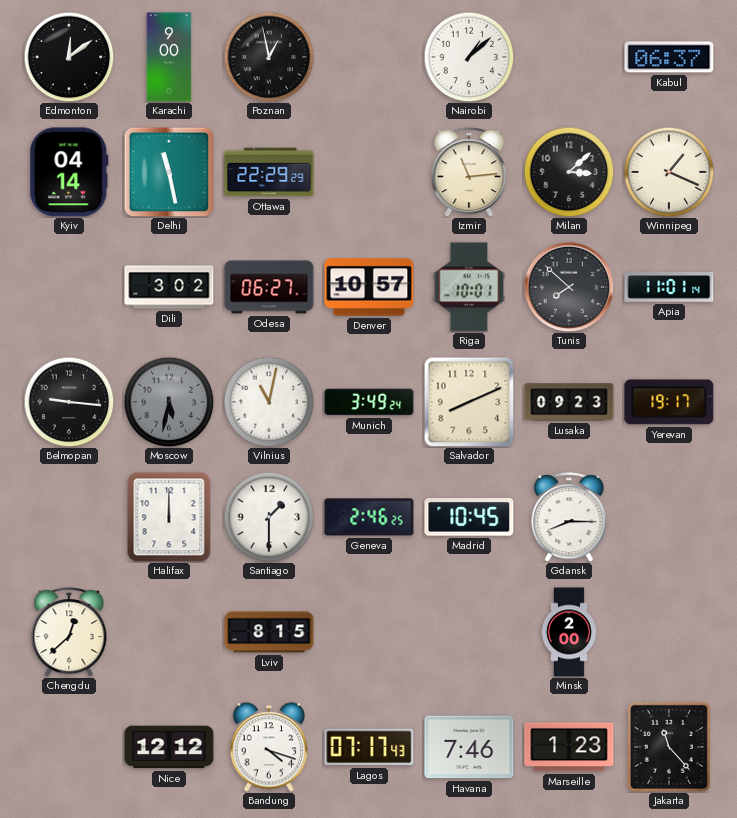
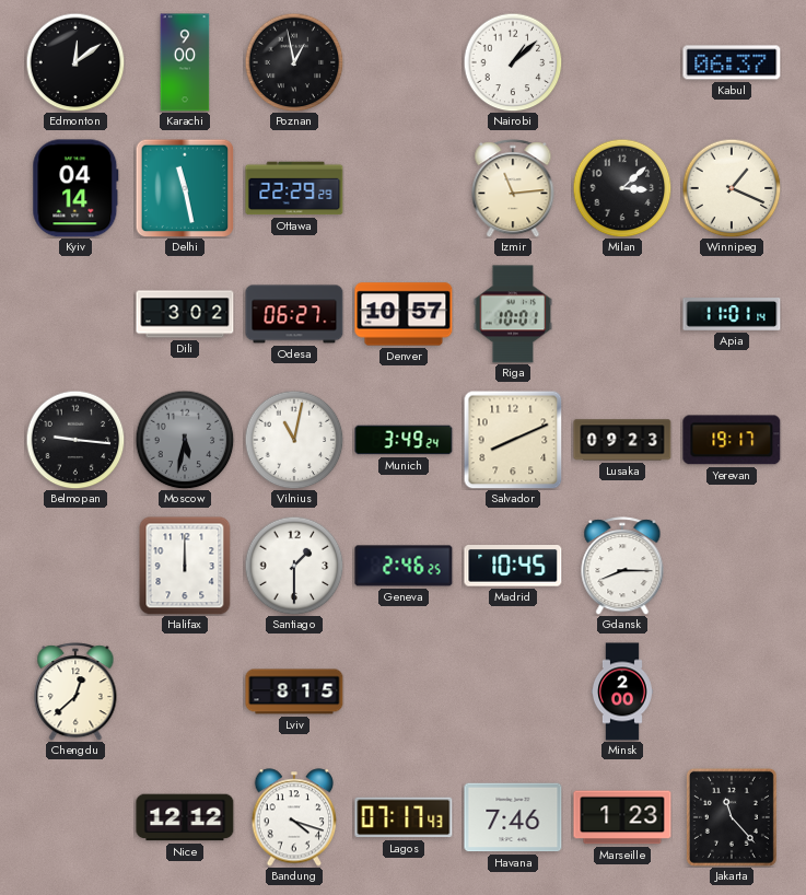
Tunis: 7:52 -> none
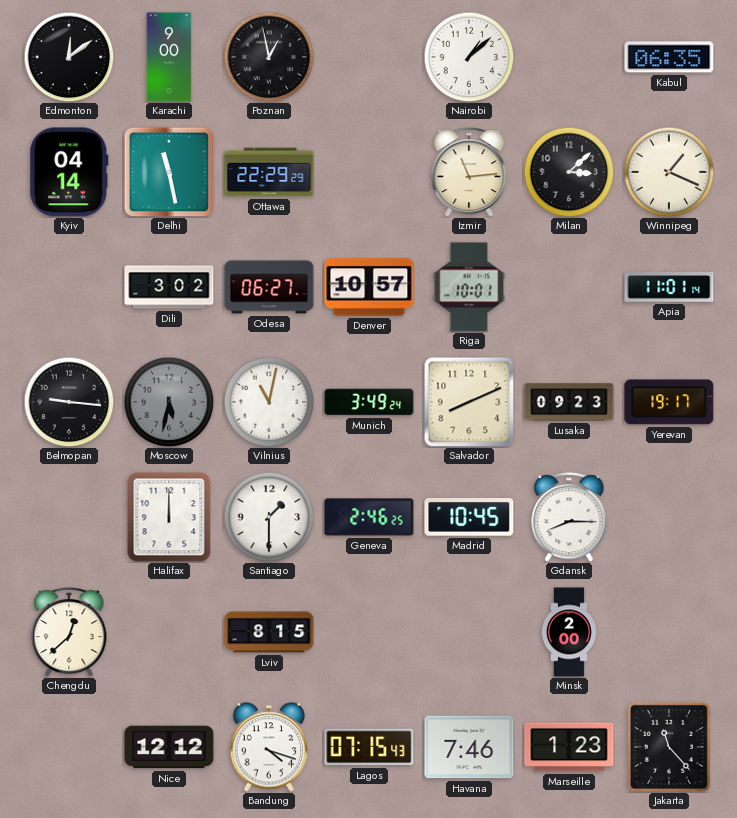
Kabul: 06:37 -> 06:35
Lagos: 07:17 -> 07:15
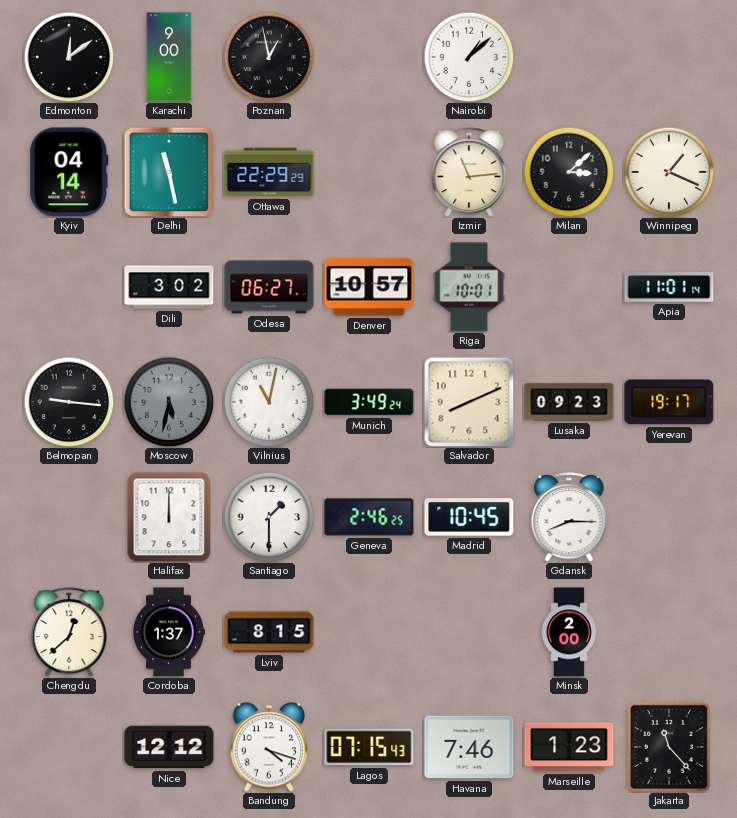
Kabul: 06:35 -> none
Cordoba: none -> 1:37
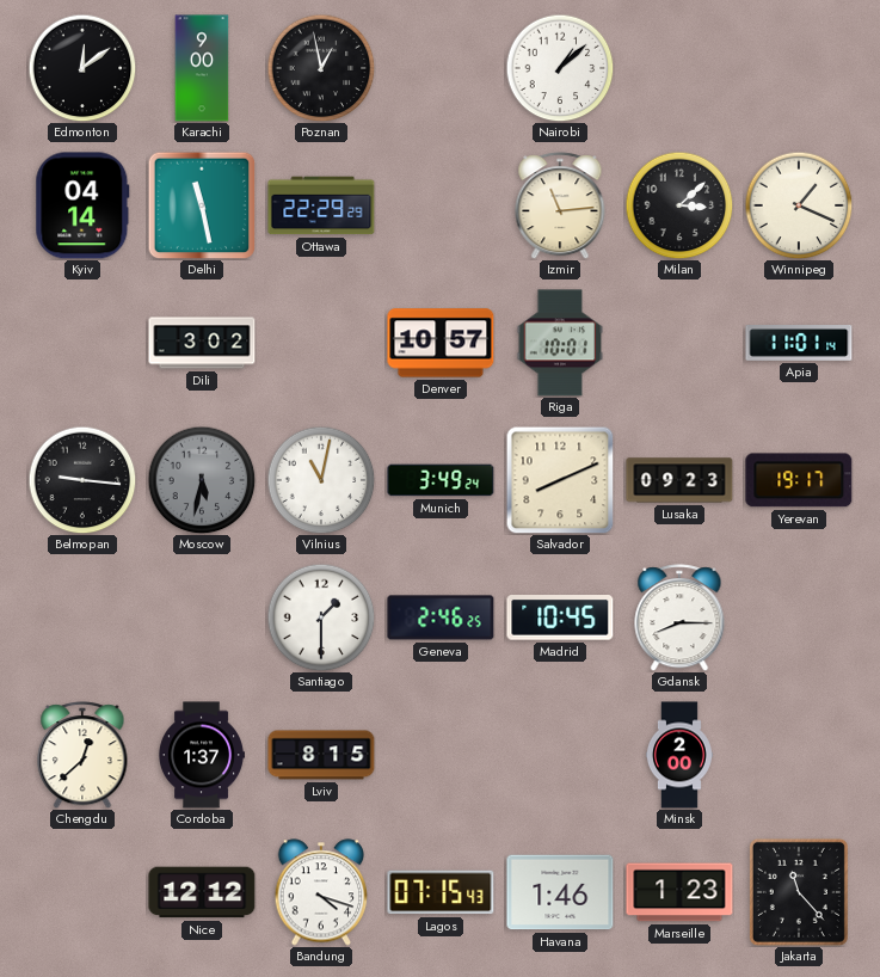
Odesa: 06:27 -> none
Halifax: 12:00 -> none
Havana: 7:46 -> 1:46
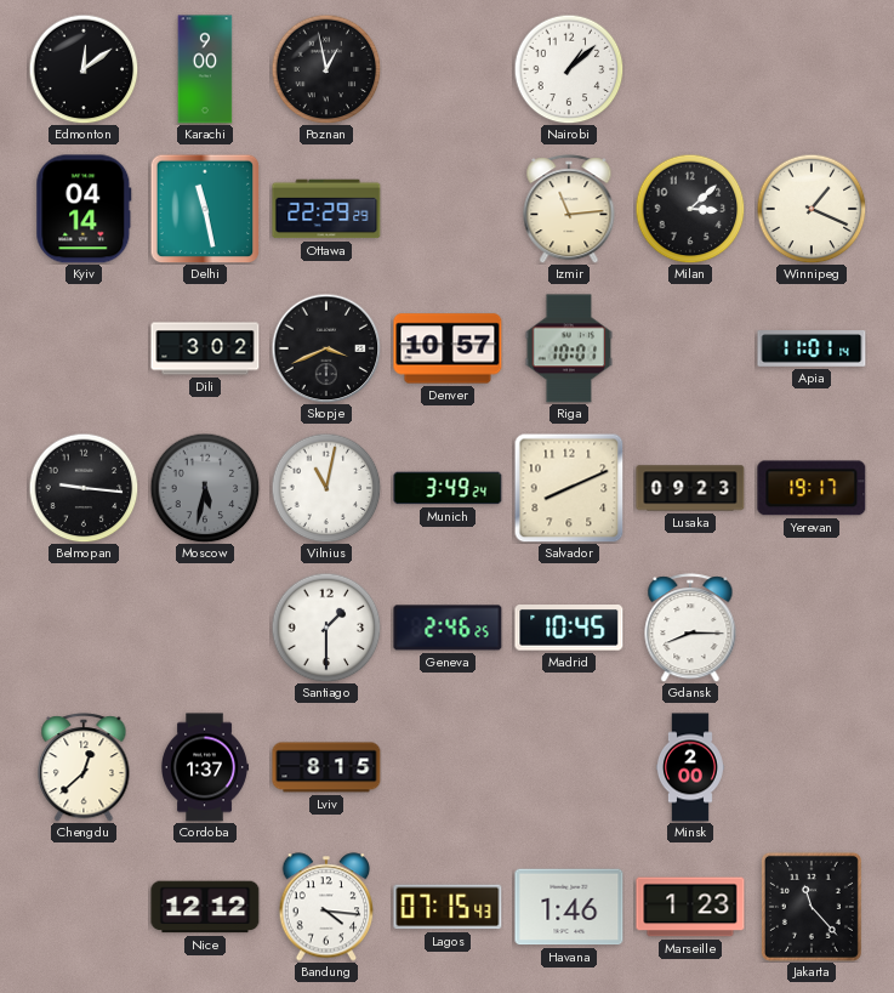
Skopje: none -> 3:41
Bandung: 4:18 -> 4:16
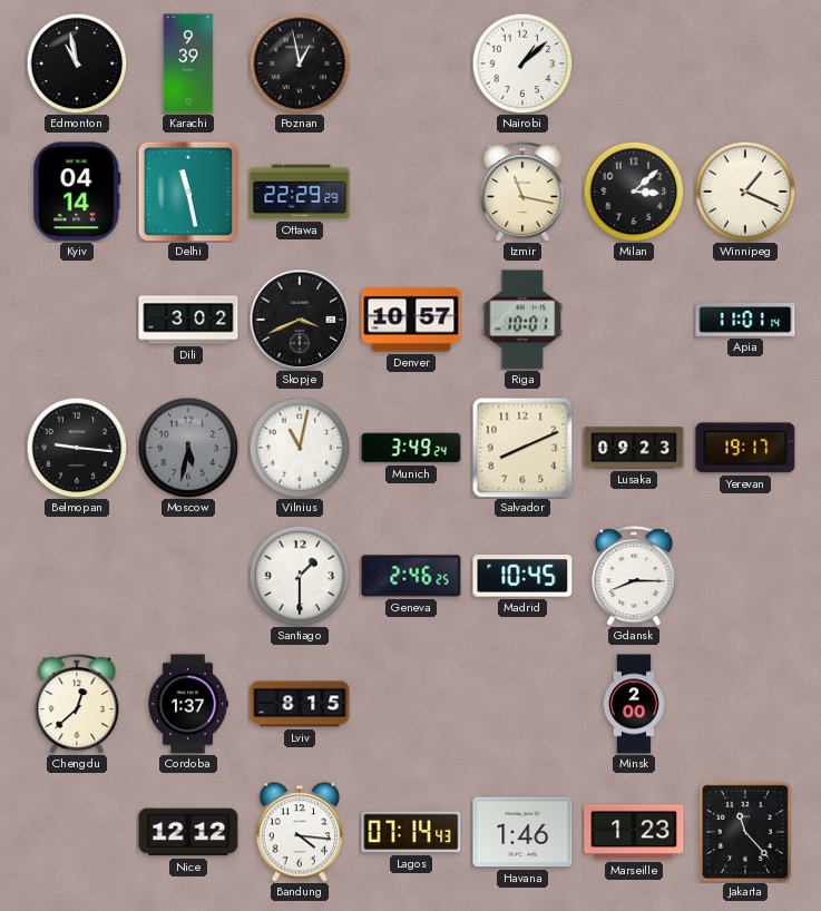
Edmonton: 12:09 -> 10:58
Karachi: 9:00 -> 9:39
Izmir: 11:14 -> 11:17
Lagos: 07:15 -> 07:14
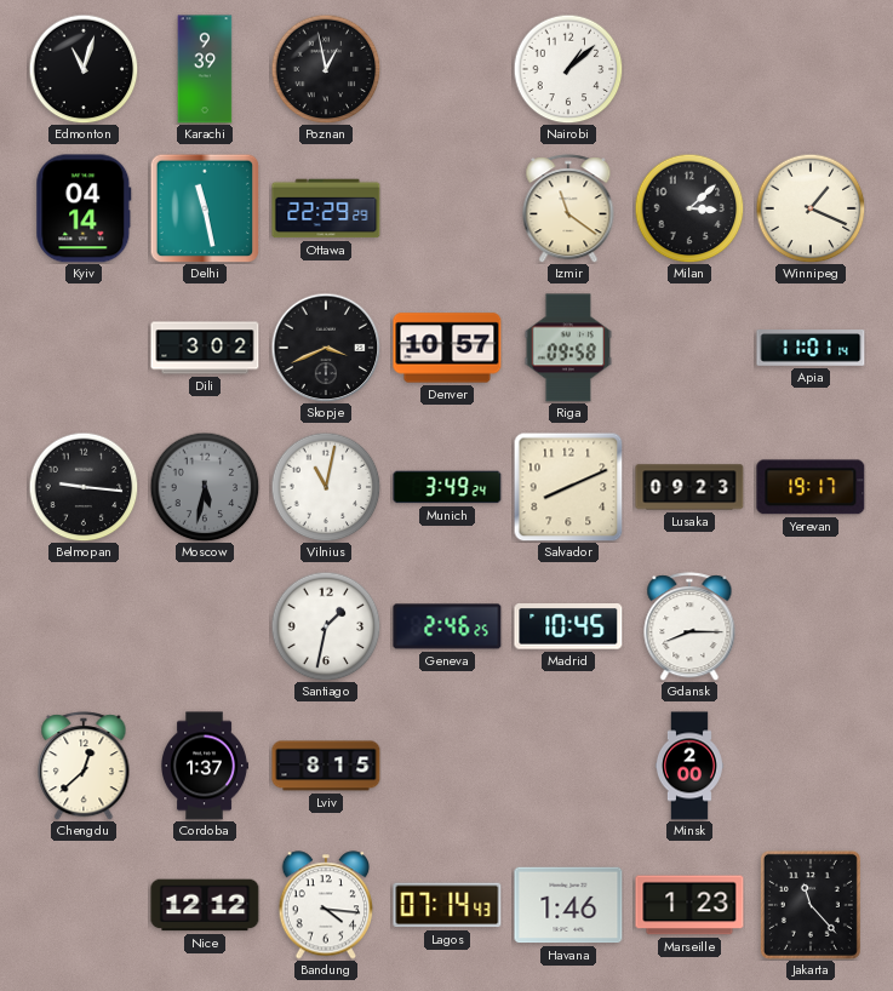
Edmonton: 10:58 -> 11:03
Izmir: 11:17 -> 11:21
Riga: 10:01 -> 09:58
Santiago: 1:30 -> 1:32
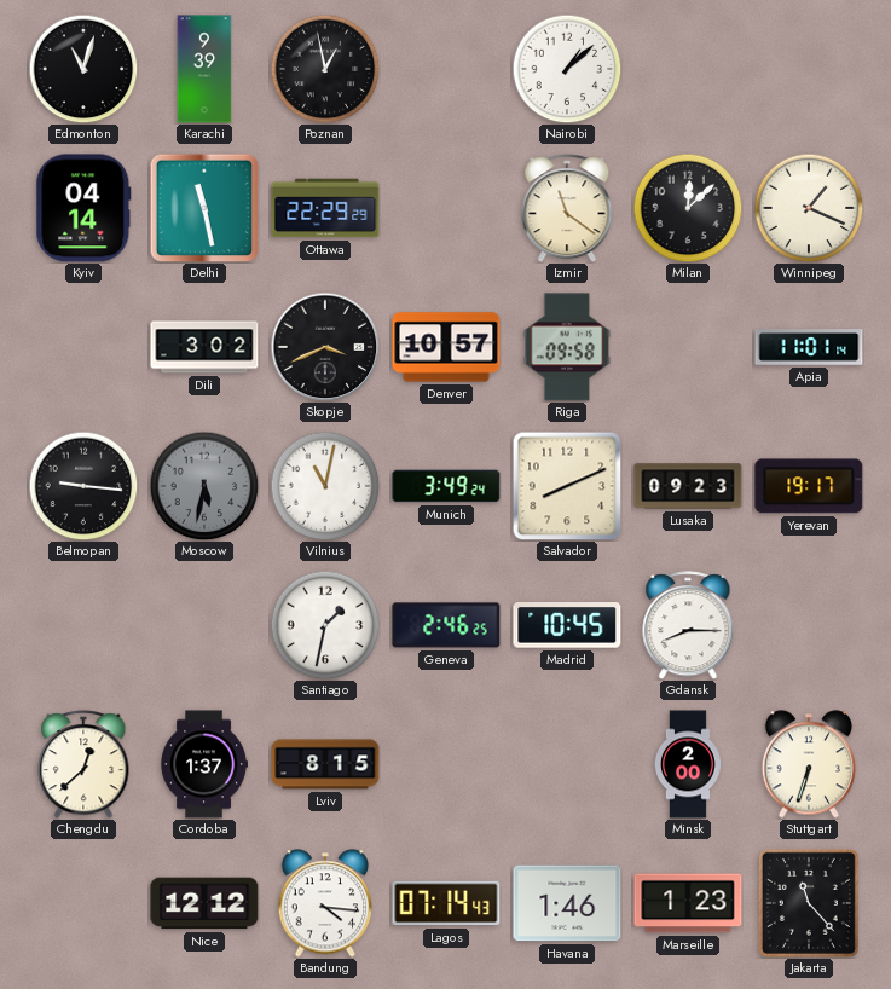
Milan: 3:08 -> 12:08
Stuttgart: none -> 6:33
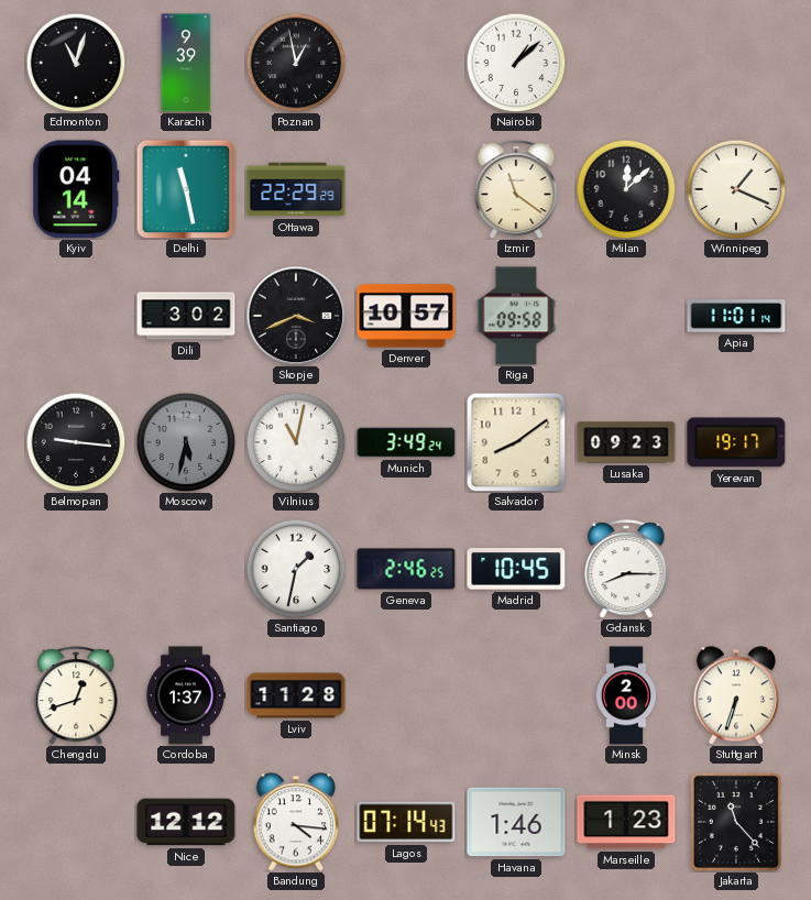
Salvador: 8:11 -> 8:09
Chengdu: 12:38 -> 12:42
Lviv: 8:15 -> 11:28
